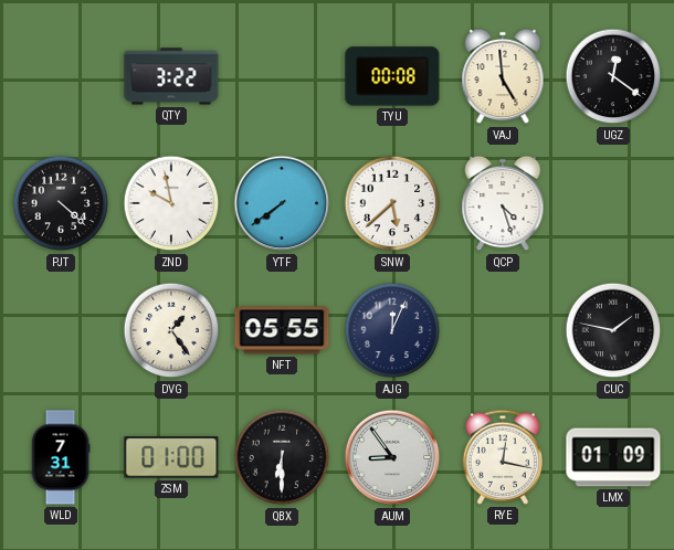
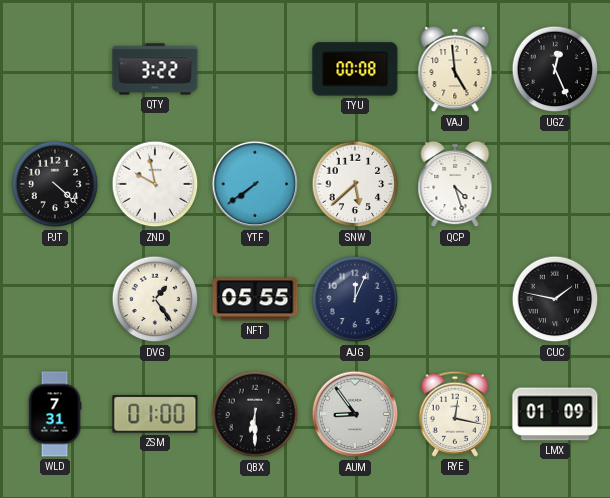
UGZ: 12:21 -> 12:26
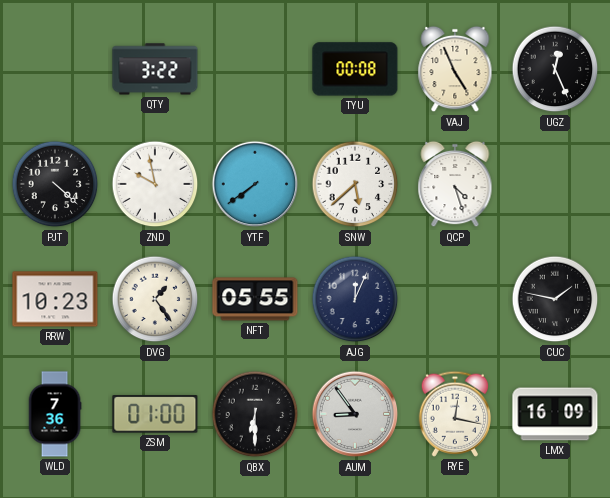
VAJ: 4:59 -> 4:56
RRW: none -> 10:23
WLD: 7:31 -> 7:36
LMX: 01:09 -> 16:09
